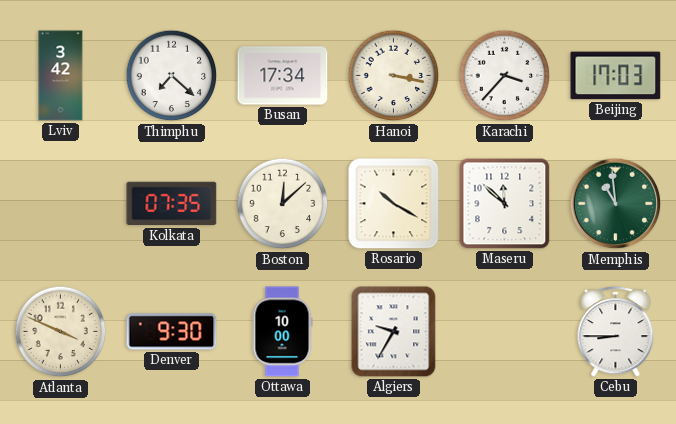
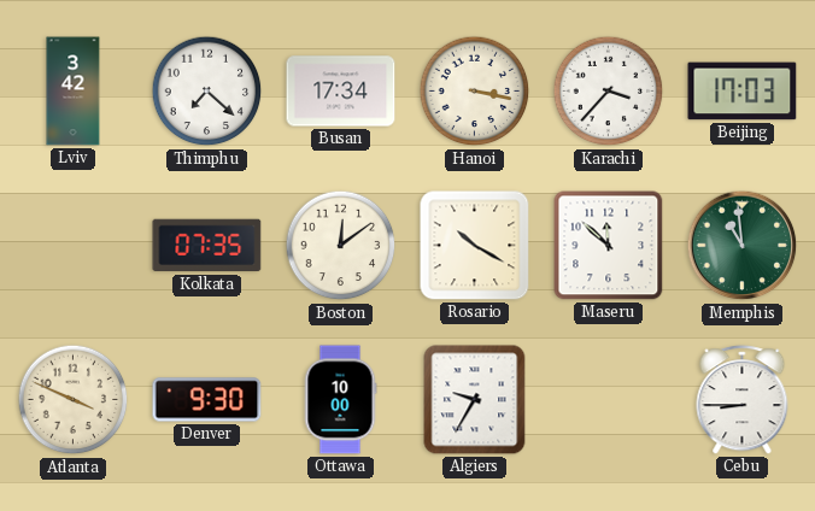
Boston: 12:08 -> 12:09
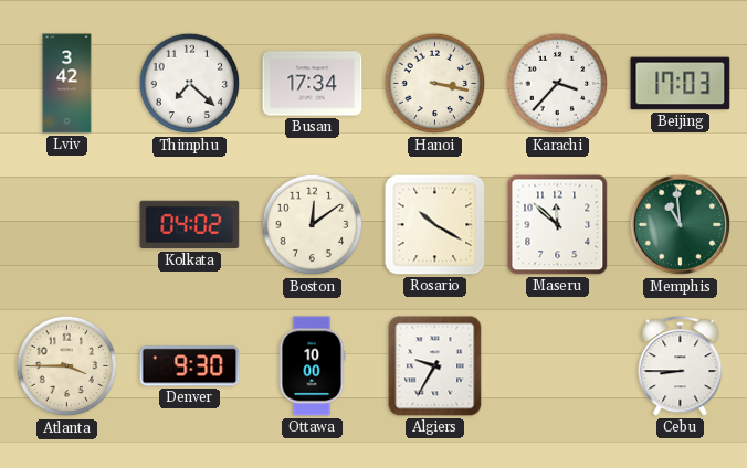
Kolkata: 07:35 -> 04:02
Atlanta: 3:49 -> 3:45
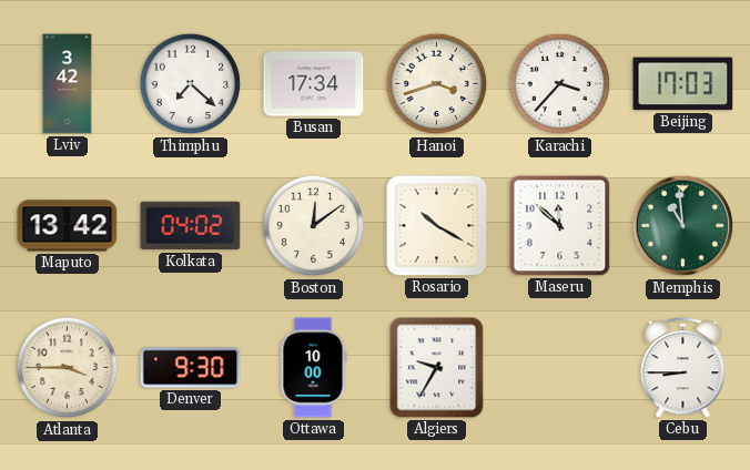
Hanoi: 3:17 -> 3:42
Maputo: none -> 13:42
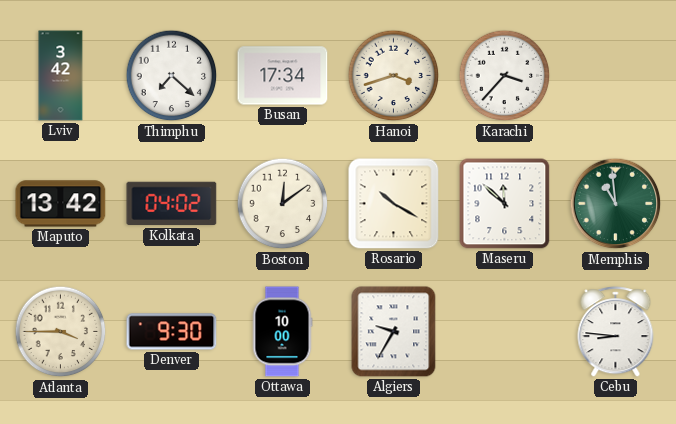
Beijing: 17:03 -> none
Cebu: 8:45 -> 8:46
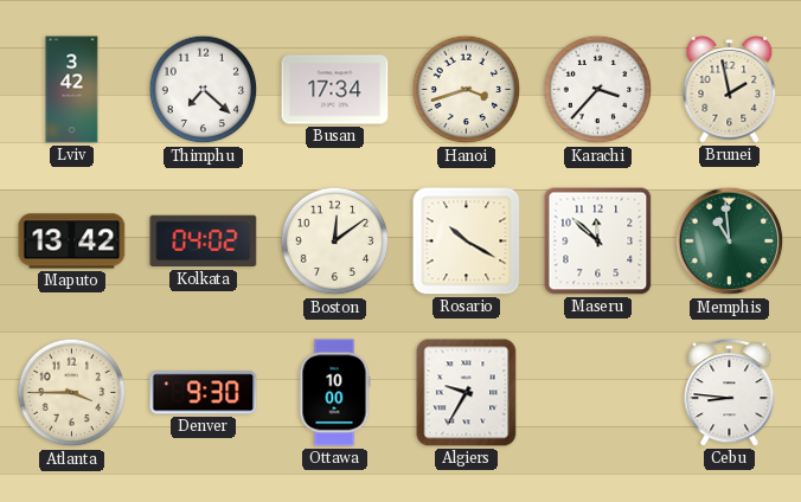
Brunei: none -> 1:58
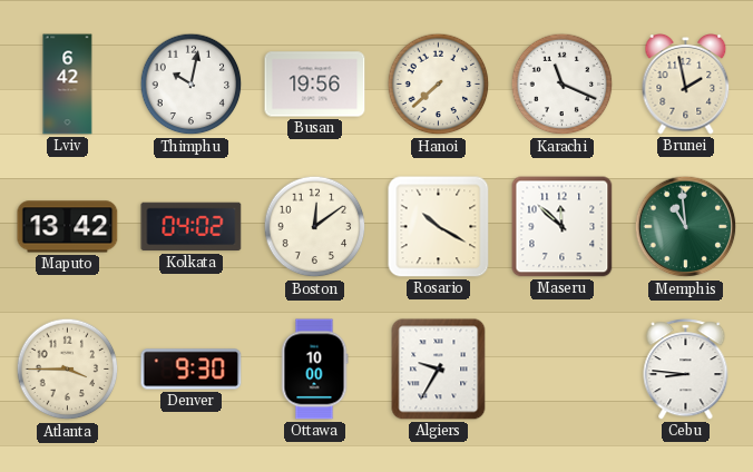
Lviv: 3:42 -> 6:42
Thimphu: 7:22 -> 10:02
Busan: 17:34 -> 19:56
Hanoi: 3:42 -> 7:38
Karachi: 3:37 -> 11:19
